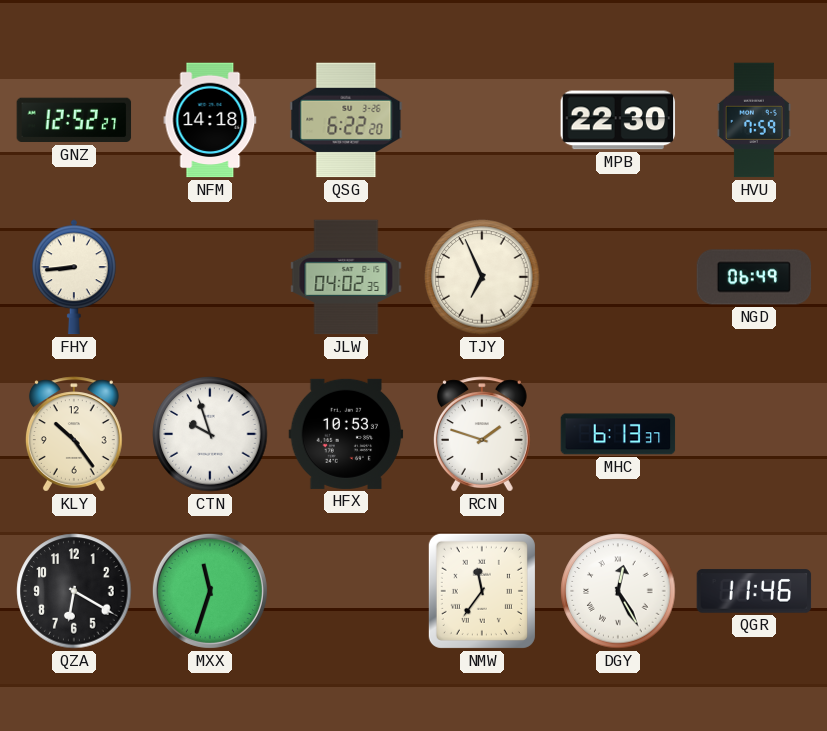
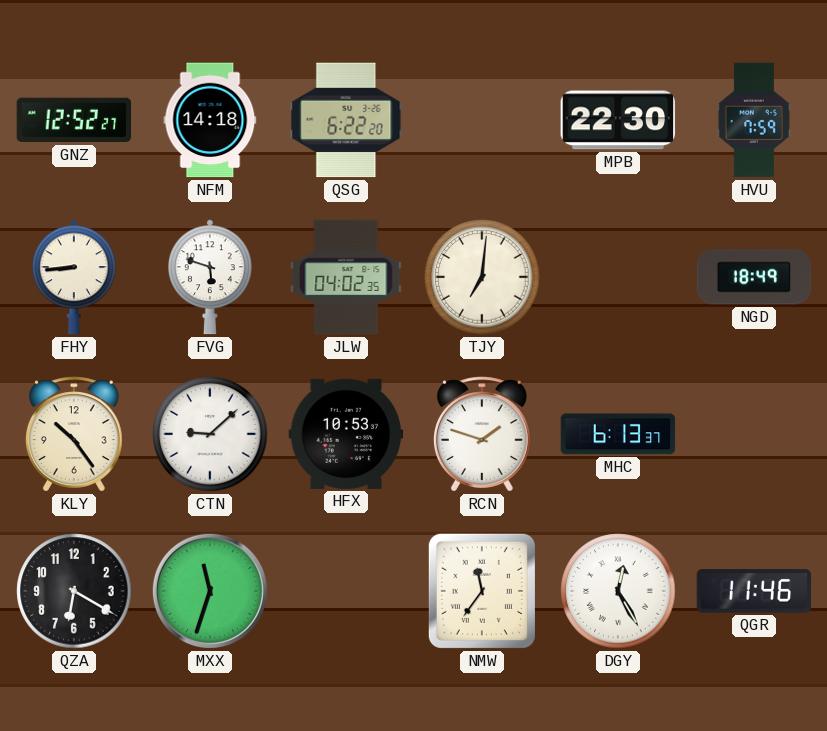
FVG: none -> 5:48
TJY: 6:56 -> 7:01
NGD: 06:49 -> 18:49
CTN: 9:57 -> 9:08
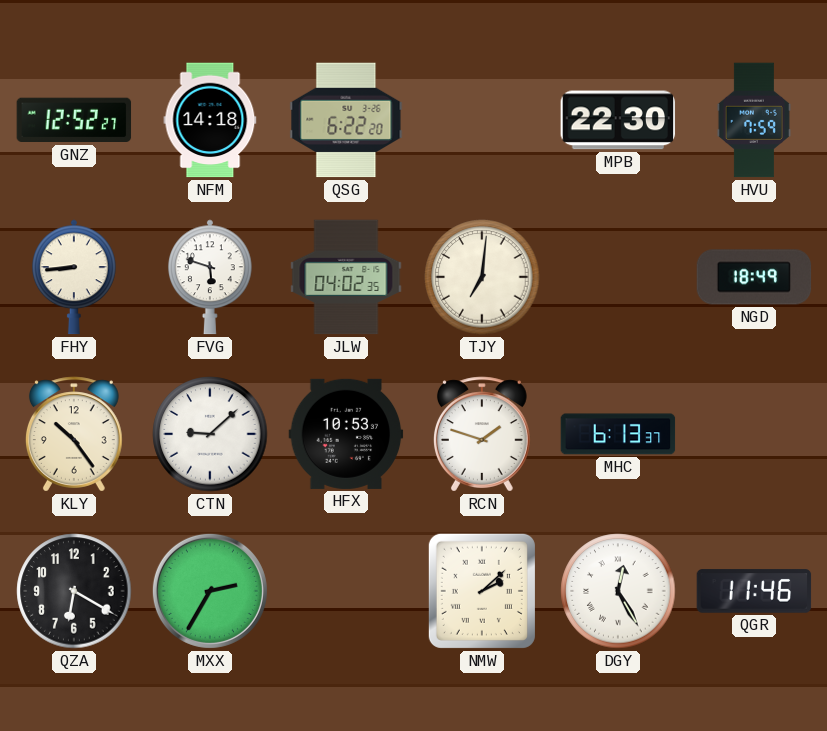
MXX: 11:33 -> 2:35
NMW: 11:36 -> 2:08
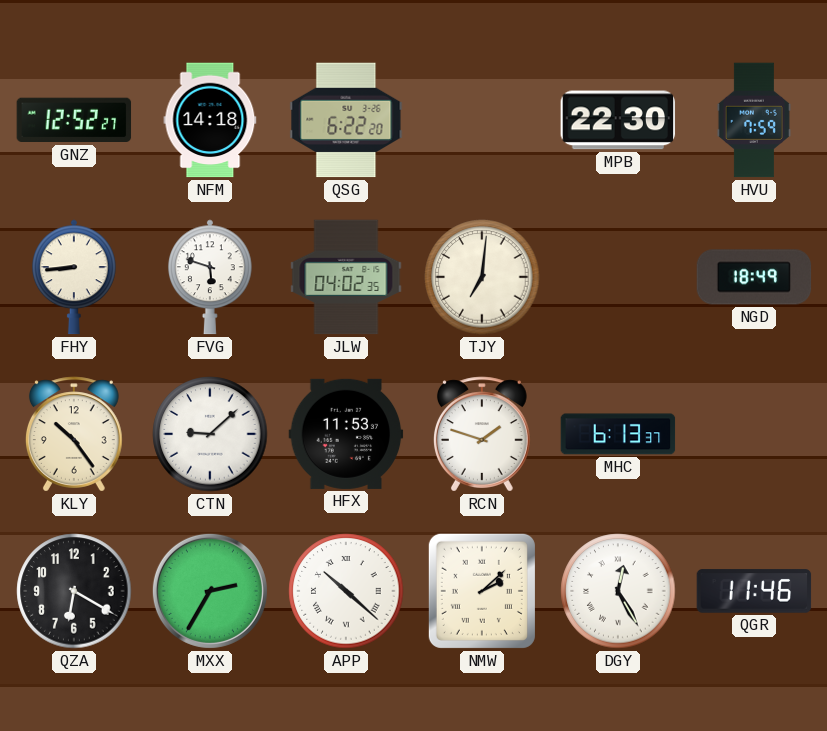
HFX: 10:53 -> 11:53
APP: none -> 10:22
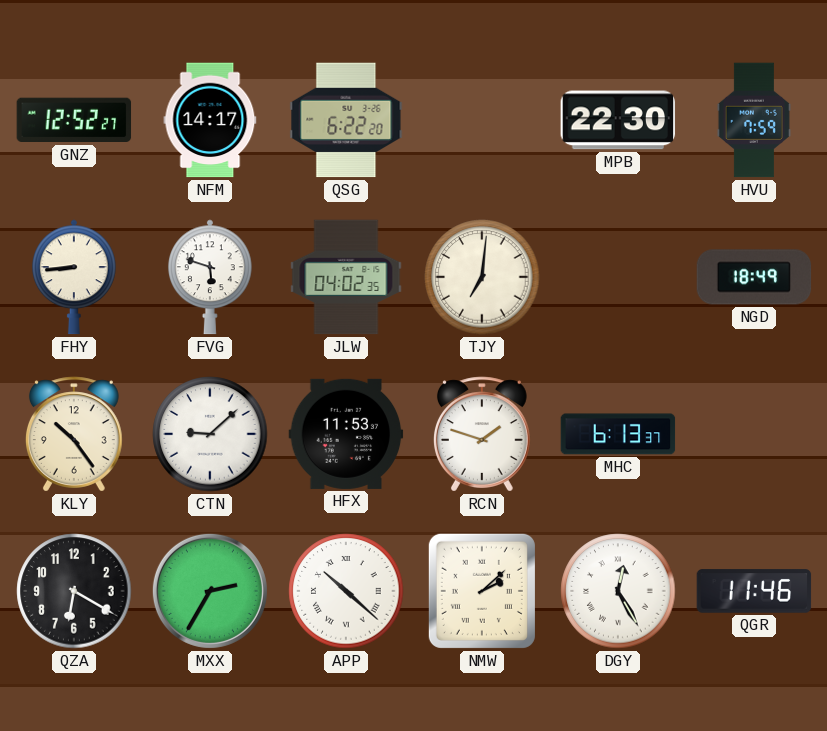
NFM: 14:18 -> 14:17
